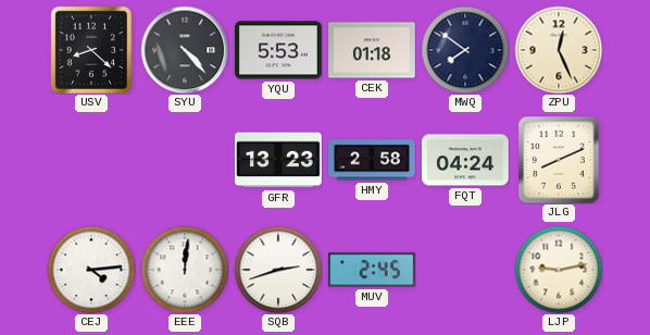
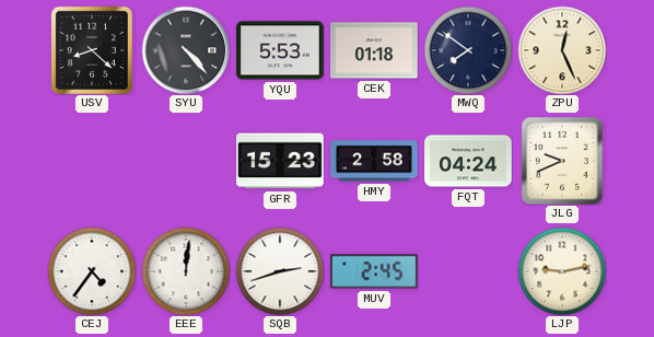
GFR: 13:23 -> 15:23
JLG: 8:11 -> 9:41
CEJ: 4:14 -> 4:36
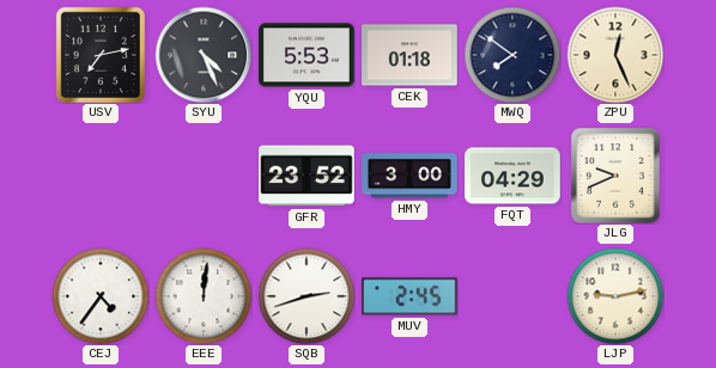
USV: 8:22 -> 7:13
SYU: 4:23 -> 4:26
GFR: 15:23 -> 23:52
HMY: 2:58 -> 3:00
FQT: 04:24 -> 04:29
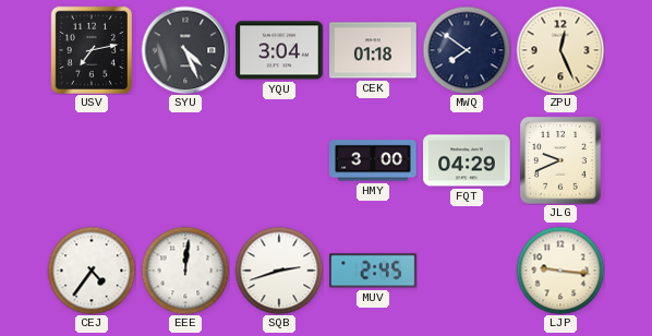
YQU: 5:53 -> 3:04
GFR: 23:52 -> none
LJP: 9:13 -> 9:16
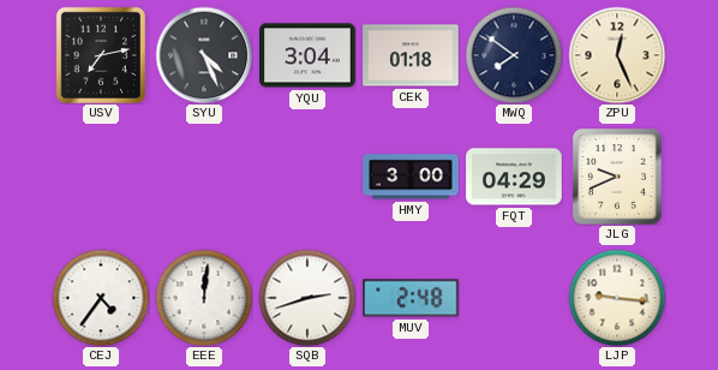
MUV: 2:45 -> 2:48
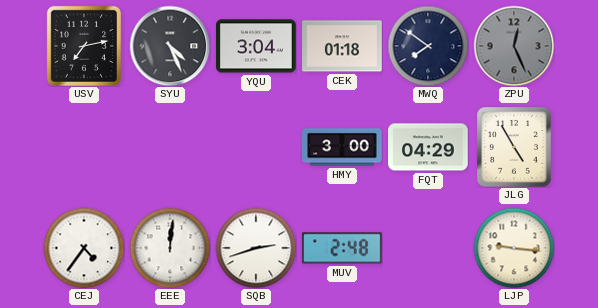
ZPU dial: cream -> grey
JLG: 9:41 -> 4:55
